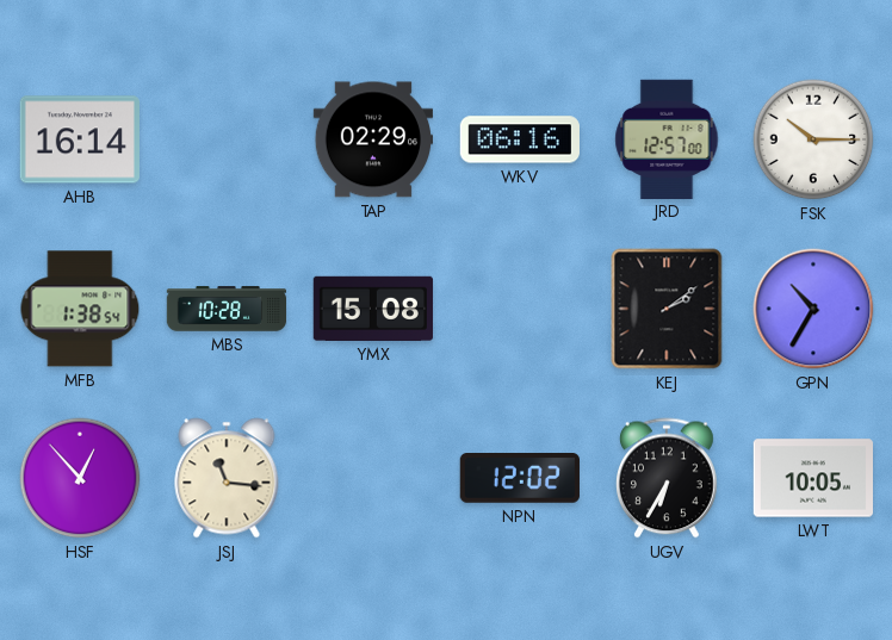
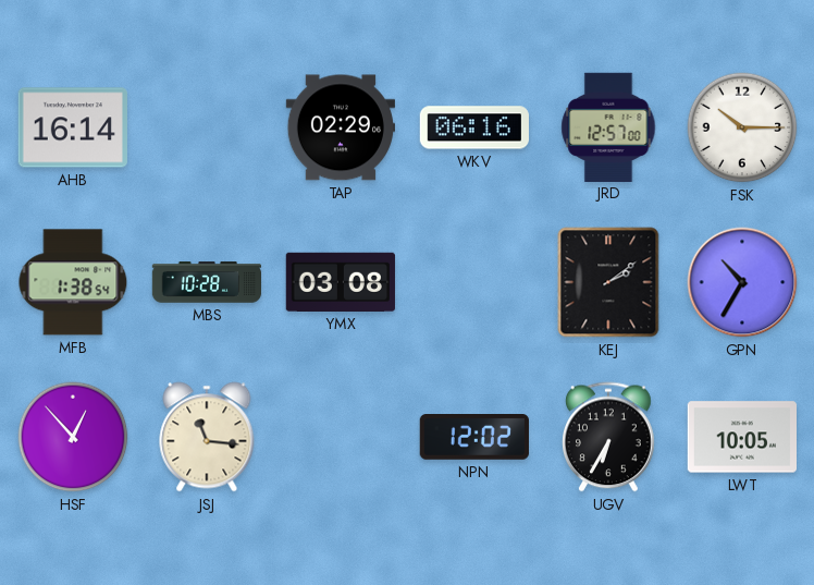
YMX: 15:08 -> 03:08
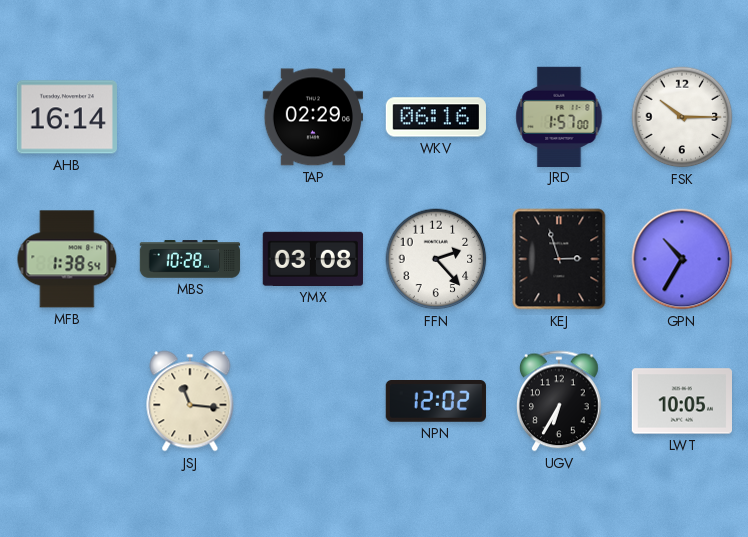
JRD: 12:57 -> 1:57
FFN: none -> 2:23
KEJ: 2:09 -> 2:57
HSF: 12:53 -> none
